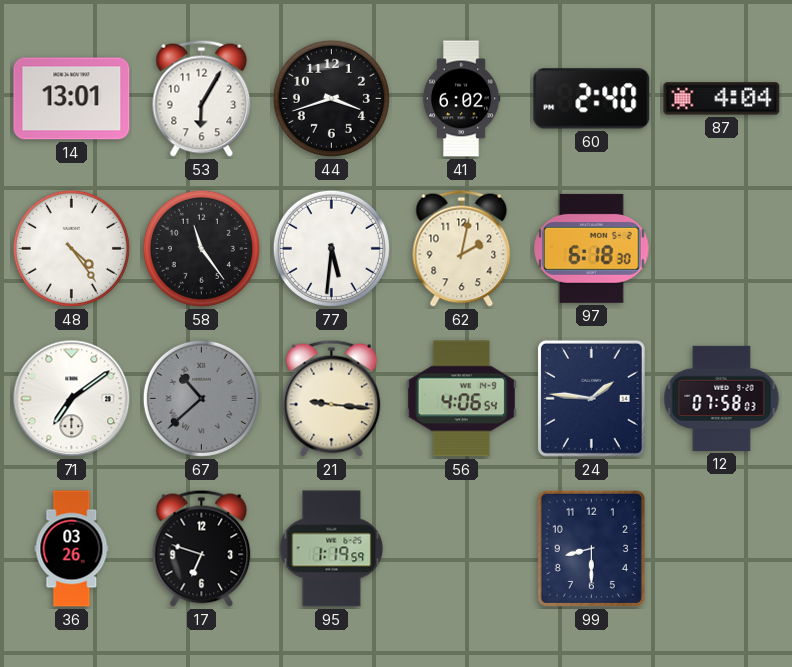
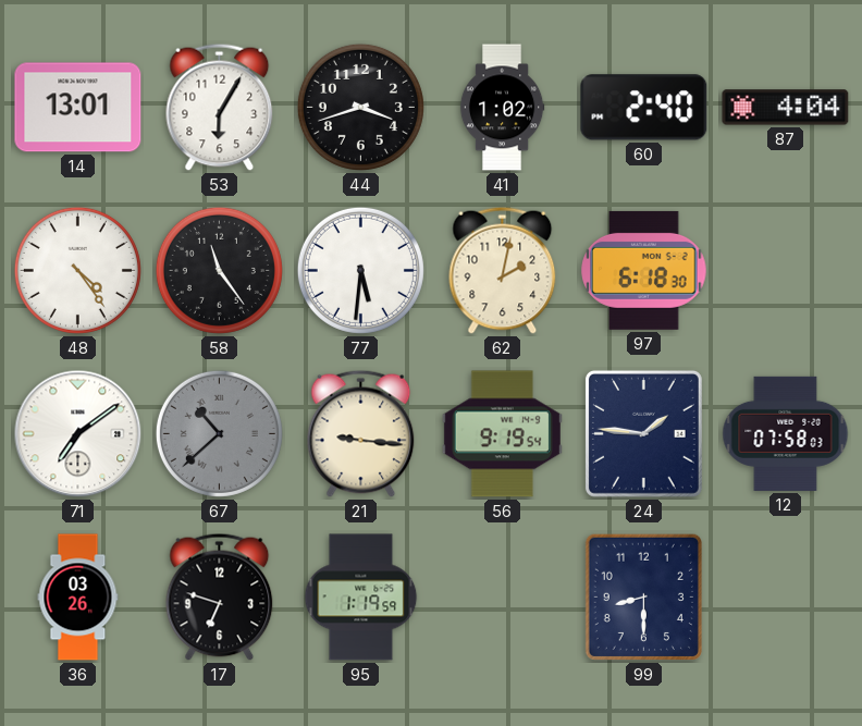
41: 6:02 -> 1:02
56: 4:06 -> 9:19
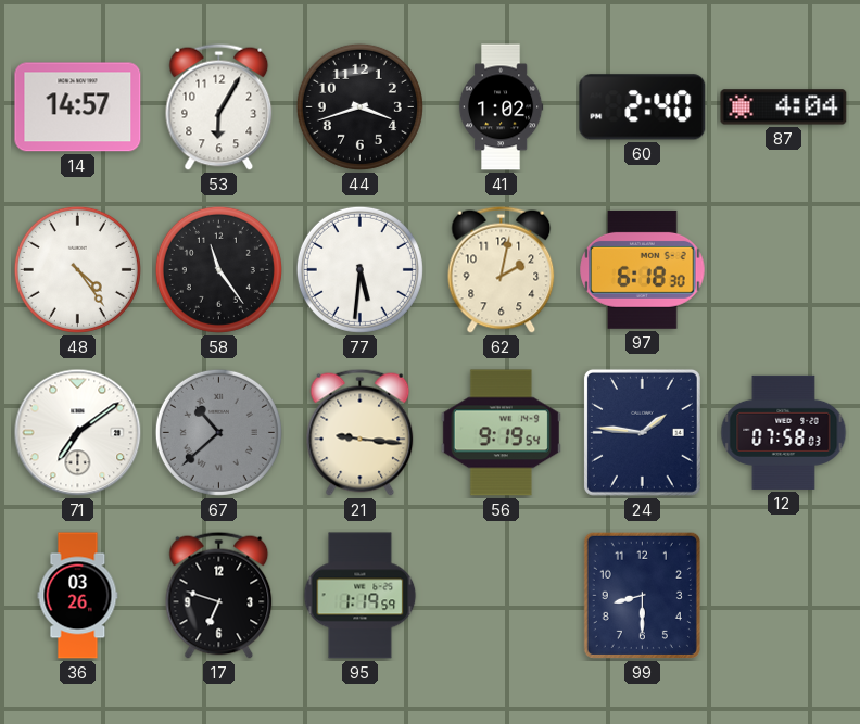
14: 13:01 -> 14:57
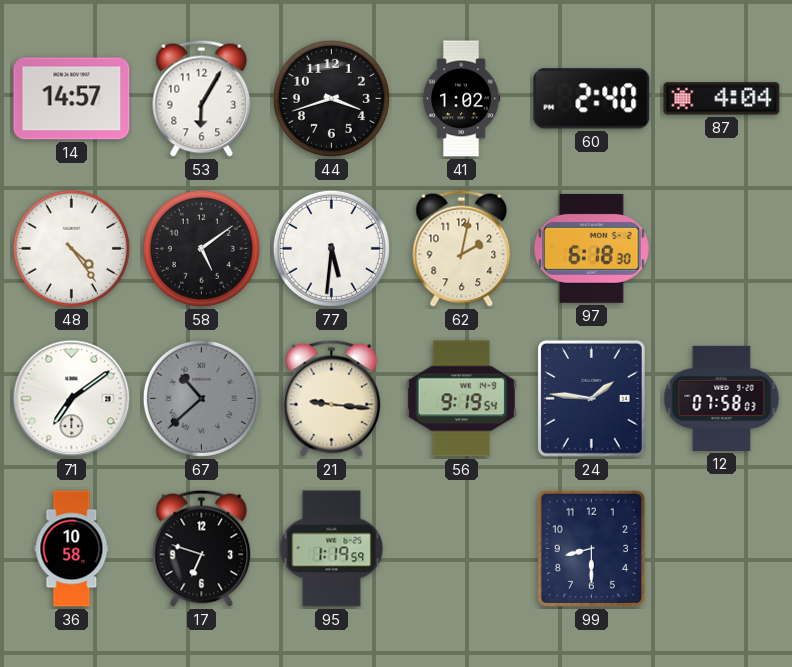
58: 11:24 -> 5:09
36: 03:26 -> 10:58
